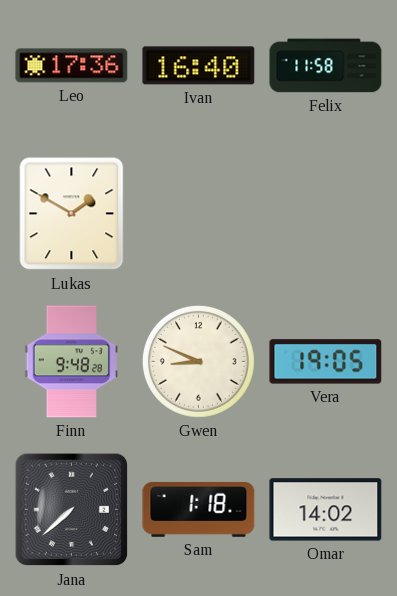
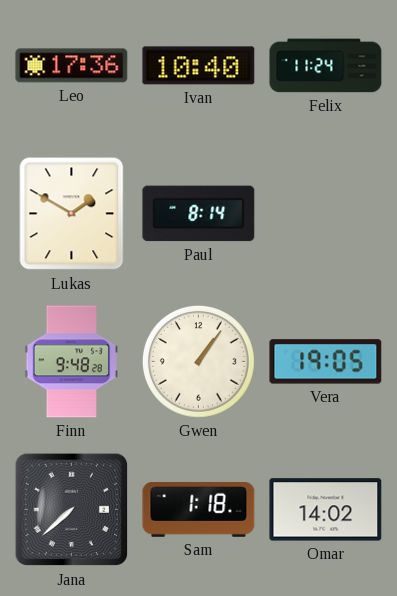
Ivan: 16:40 -> 10:40
Felix: 11:58 -> 11:24
Paul: none -> 8:14
Gwen: 8:49 -> 1:06
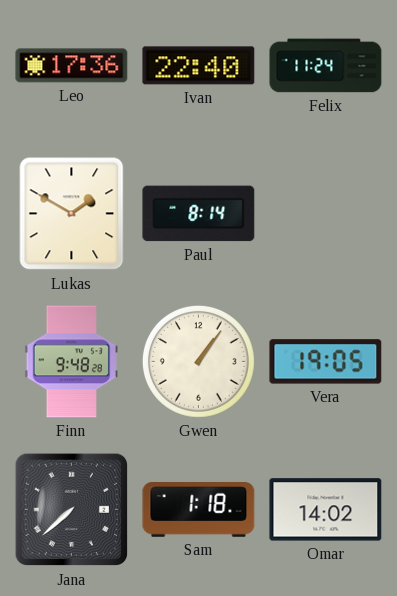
Ivan: 10:40 -> 22:40
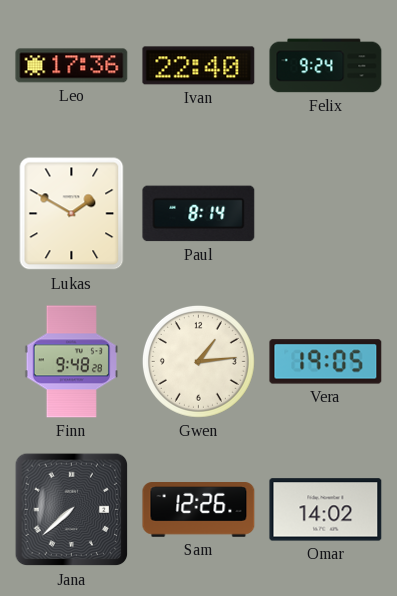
Felix: 11:24 -> 9:24
Gwen: 1:06 -> 1:14
Sam: 1:18 -> 12:26
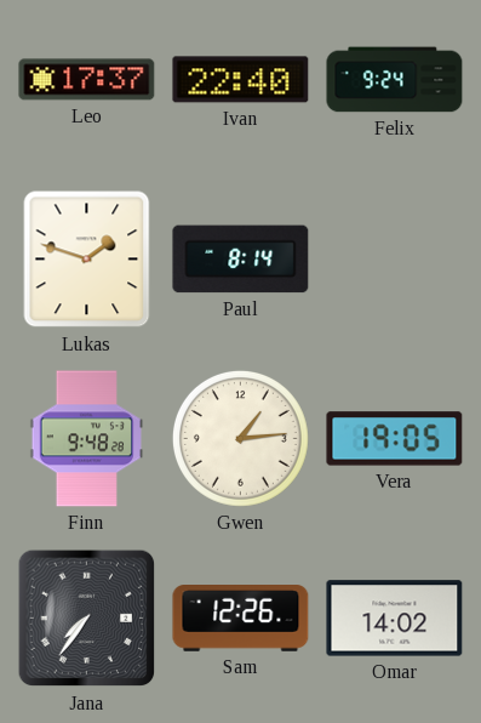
Leo: 17:36 -> 17:37
Lukas: 1:50 -> 1:48
Jana: 7:38 -> 7:36
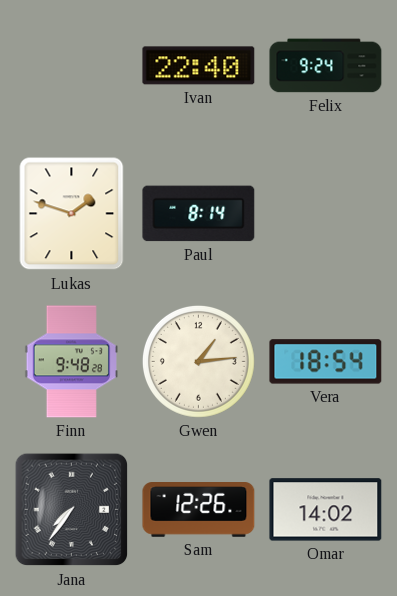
Leo: 17:37 -> none
Vera: 19:05 -> 18:54
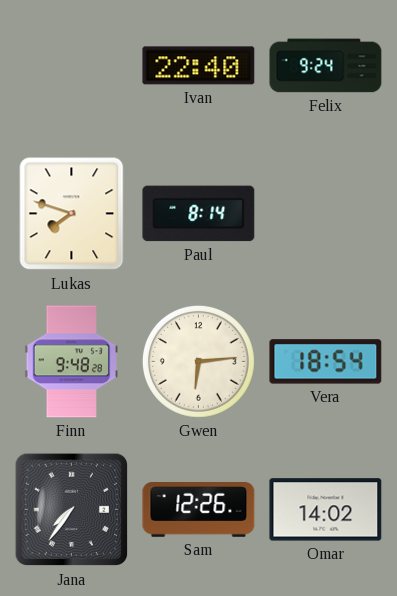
Lukas: 1:48 -> 7:48
Gwen: 1:14 -> 6:14
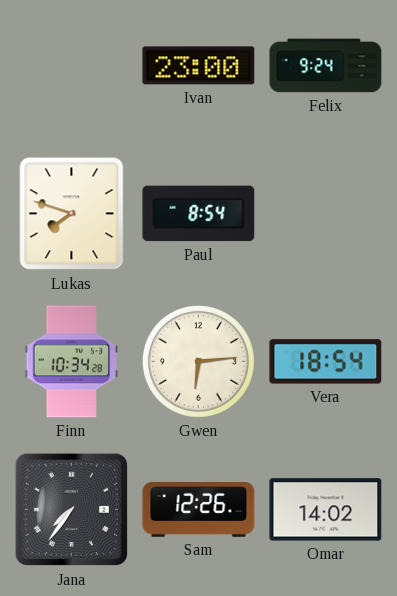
Ivan: 22:40 -> 23:00
Paul: 8:14 -> 8:54
Finn: 9:48 -> 10:34
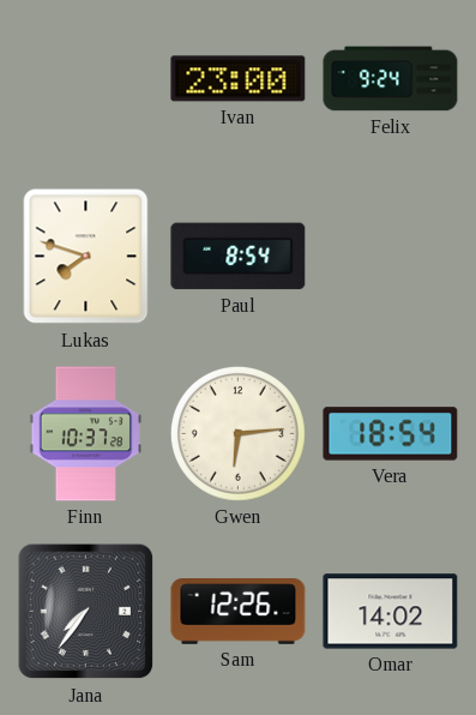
Finn: 10:34 -> 10:37
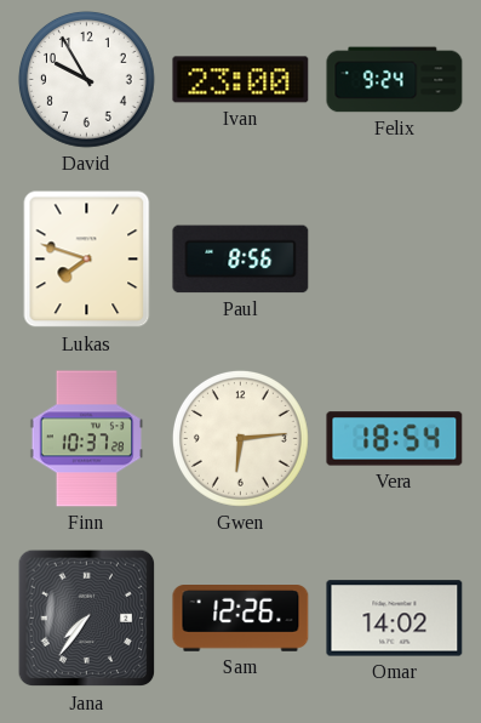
David: none -> 9:55
Paul: 8:54 -> 8:56
